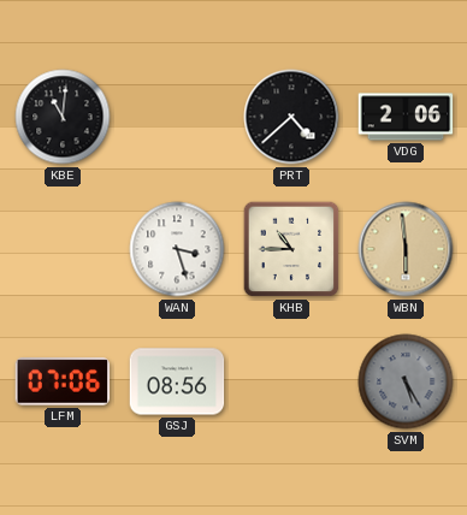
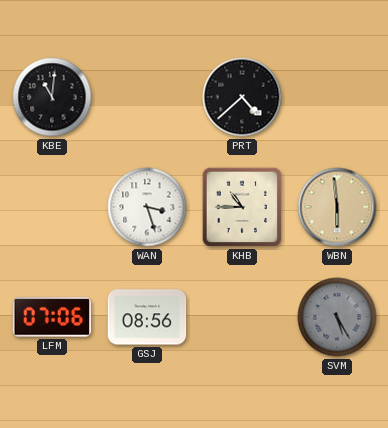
VDG: 2:06 -> none
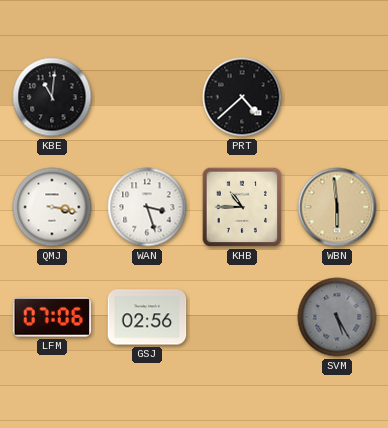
QMJ: none -> 3:17
GSJ: 08:56 -> 02:56
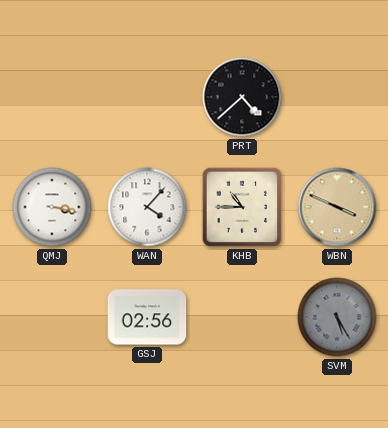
KBE: 11:01 -> none
WAN: 3:27 -> 4:07
WBN: 5:59 -> 3:49
LFM: 07:06 -> none
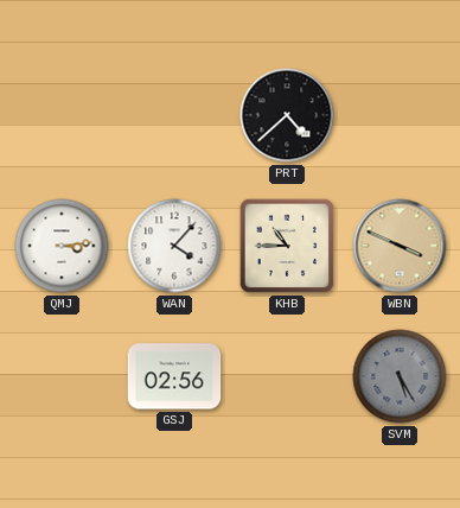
QMJ: 3:17 -> 3:14
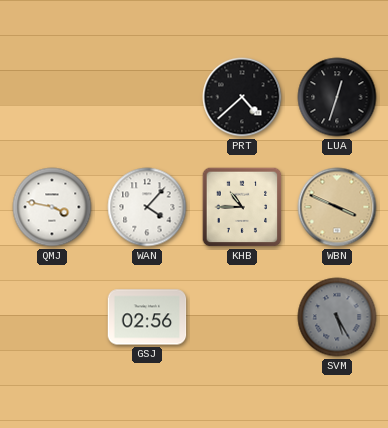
LUA: none -> 12:33
QMJ: 3:14 -> 3:47
